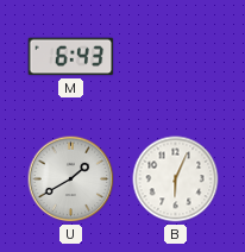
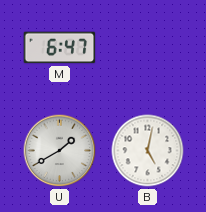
M: 6:43 -> 6:47
B: 6:04 -> 5:02
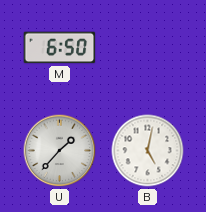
M: 6:47 -> 6:50
U: 1:40 -> 1:37
